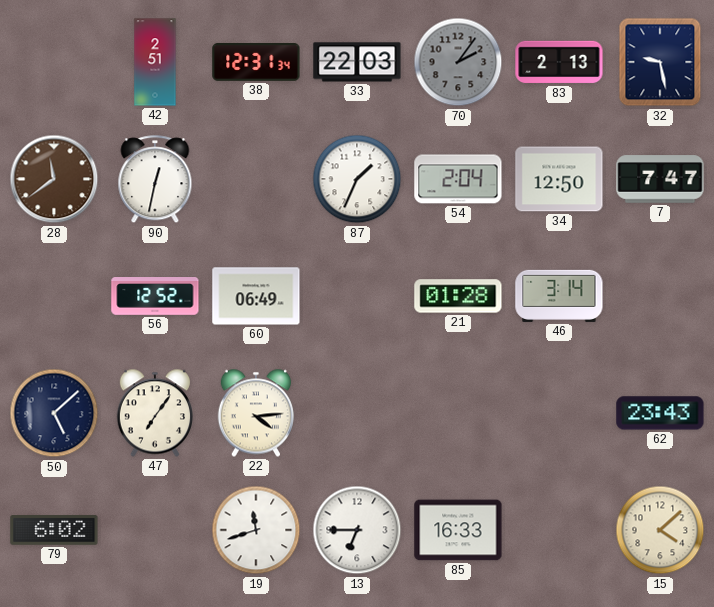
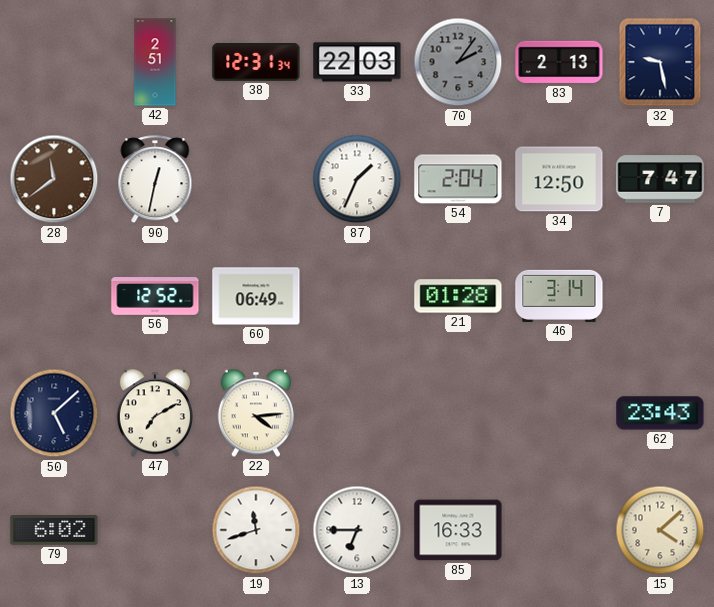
47: 7:06 -> 7:10
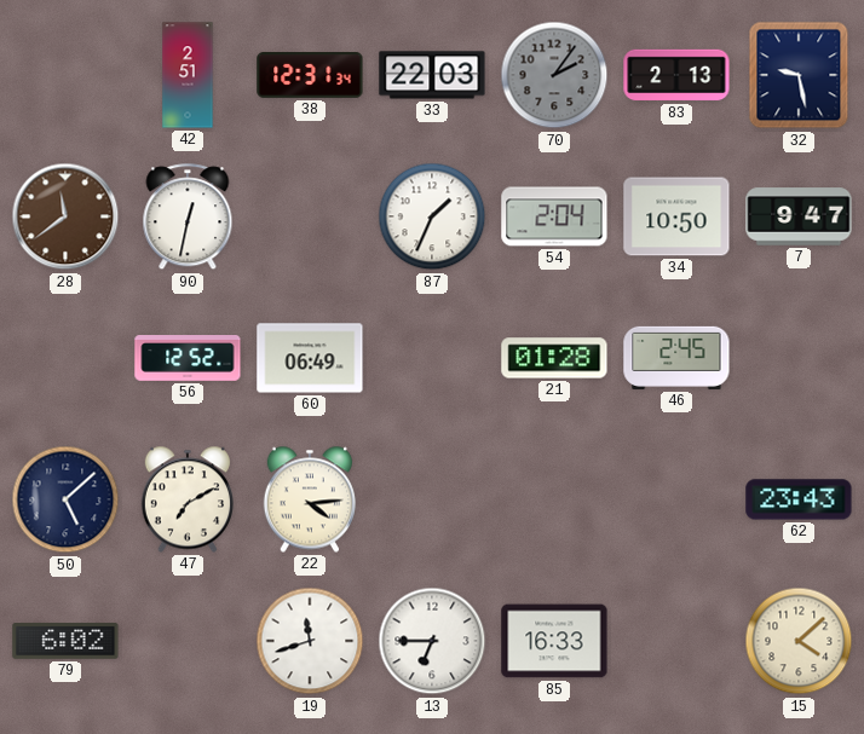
34: 12:50 -> 10:50
7: 7:47 -> 9:47
46: 3:14 -> 2:45
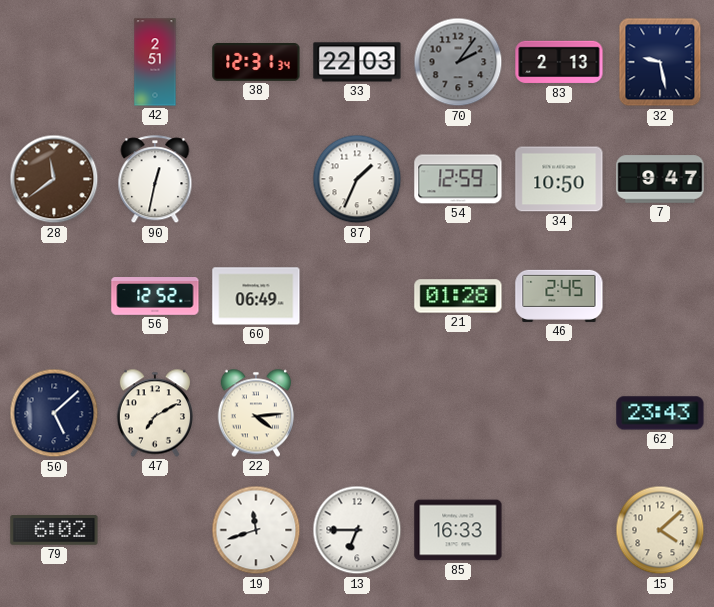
54: 2:04 -> 12:59
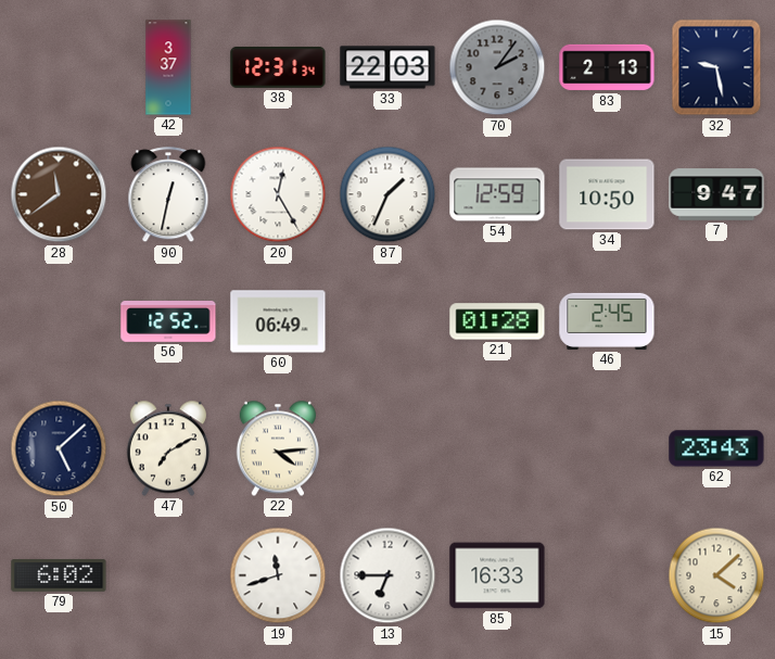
42: 2:51 -> 3:37
20: none -> 12:25
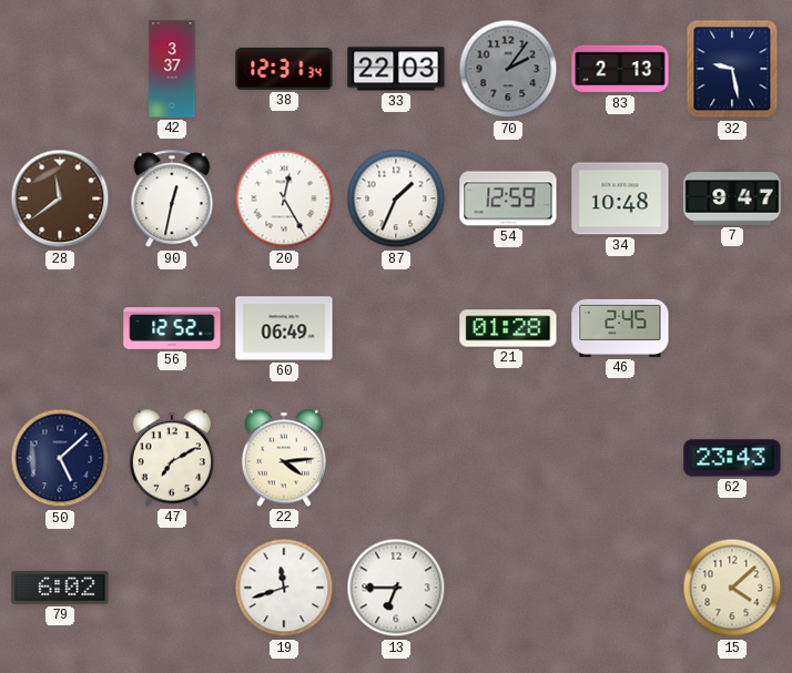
34: 10:50 -> 10:48
85: 16:33 -> none
